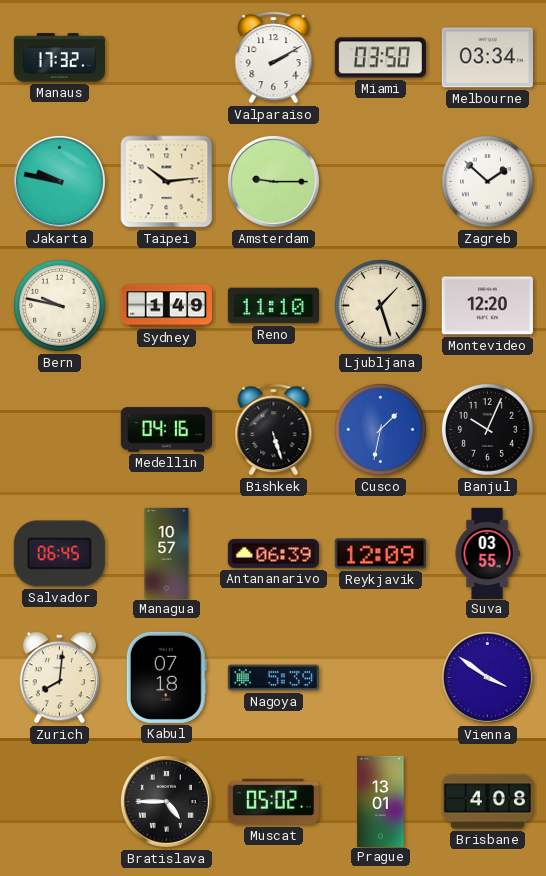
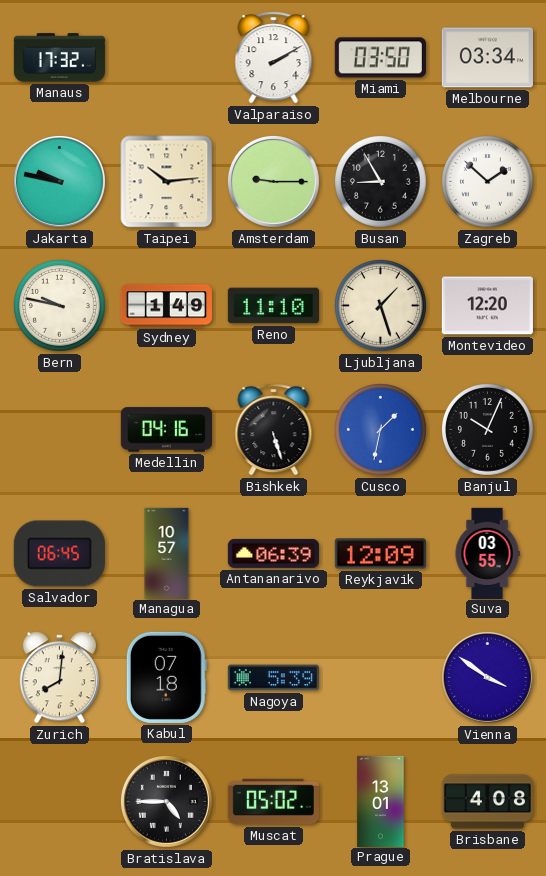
Busan: none -> 8:55
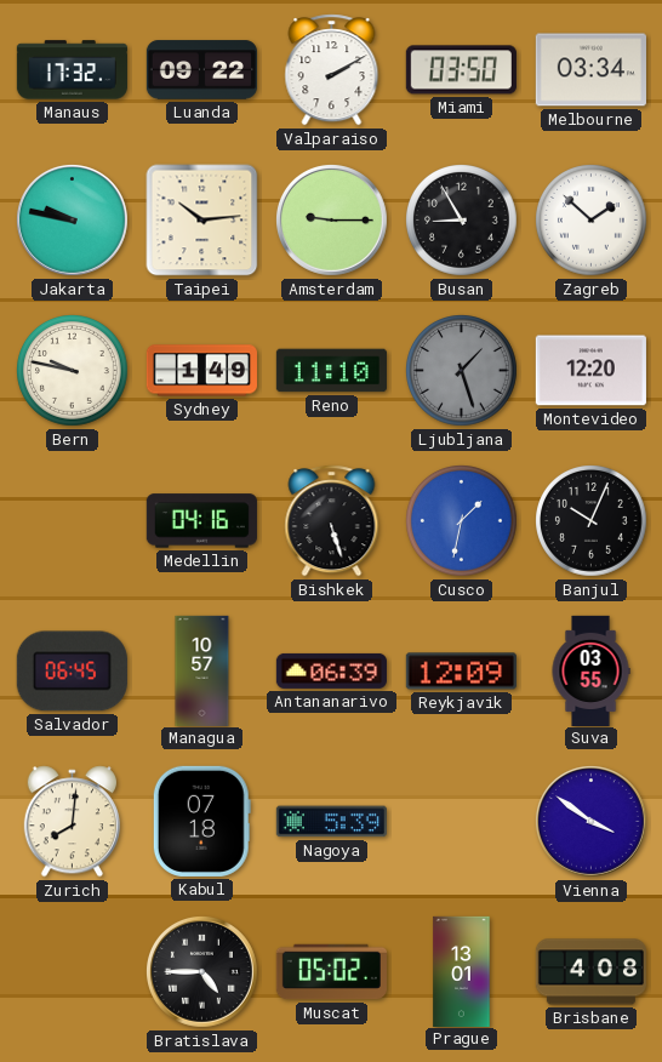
Luanda: none -> 09:22
Ljubljana dial: cream -> grey
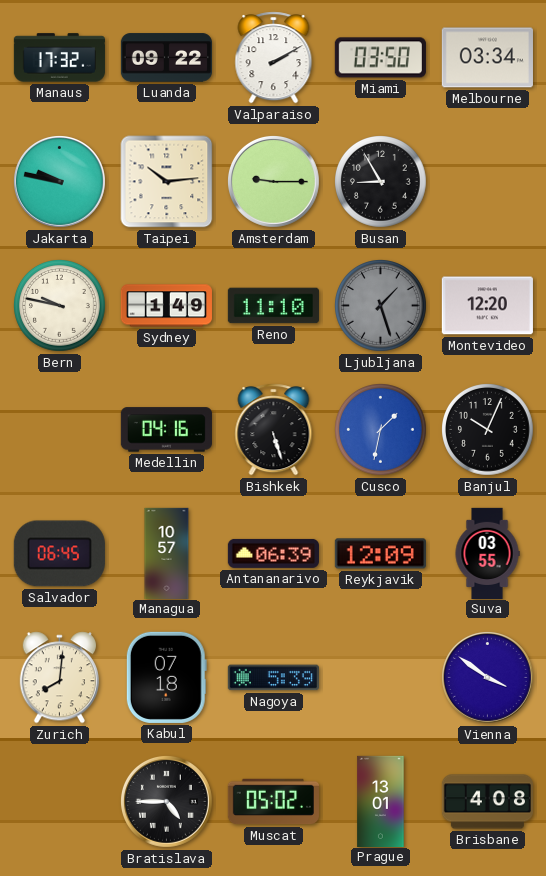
Zagreb: 1:52 -> none
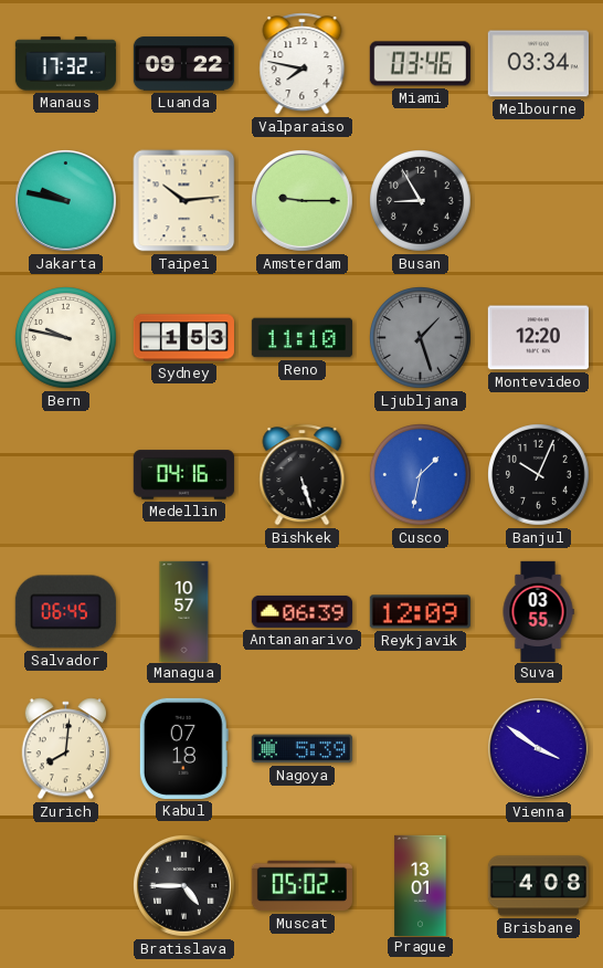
Valparaiso: 2:10 -> 7:47
Miami: 03:50 -> 03:46
Sydney: 1:49 -> 1:53
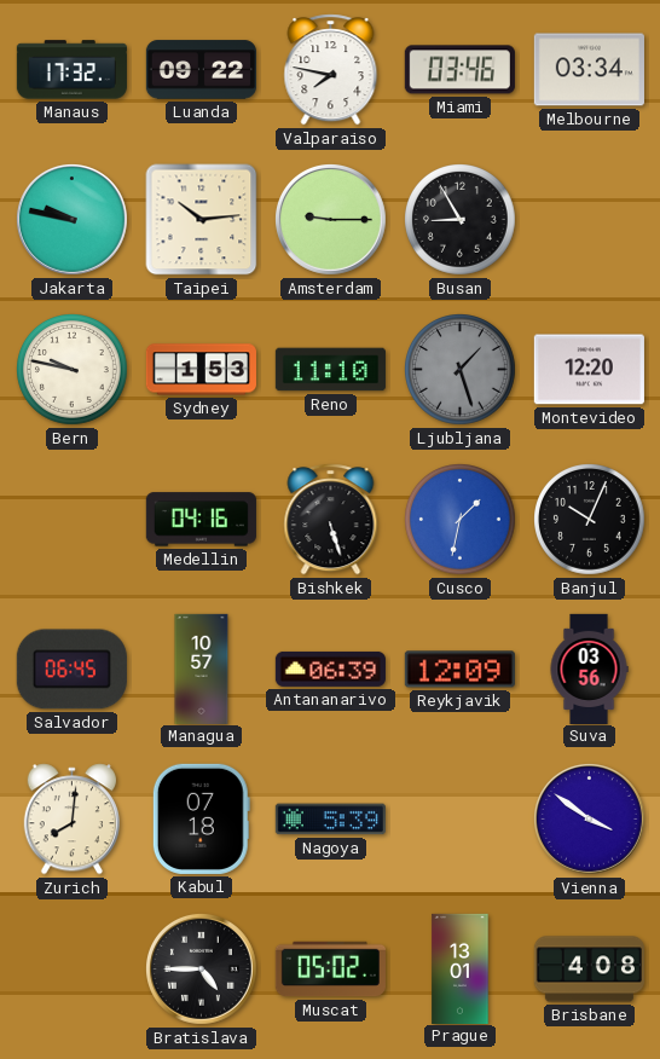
Suva: 03:55 -> 03:56
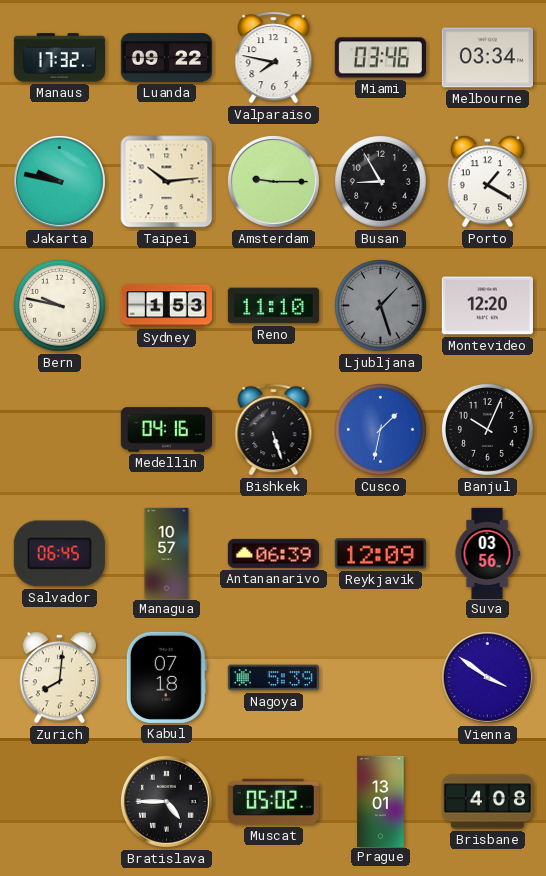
Porto: none -> 1:20
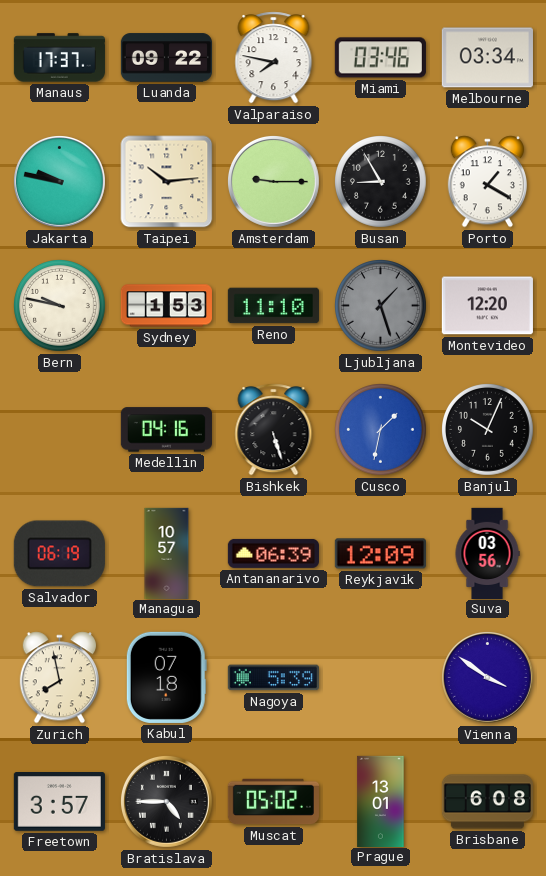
Manaus: 17:32 -> 17:37
Salvador: 06:45 -> 06:19
Zurich: 8:01 -> 7:58
Freetown: none -> 3:57
Brisbane: 4:08 -> 6:08
